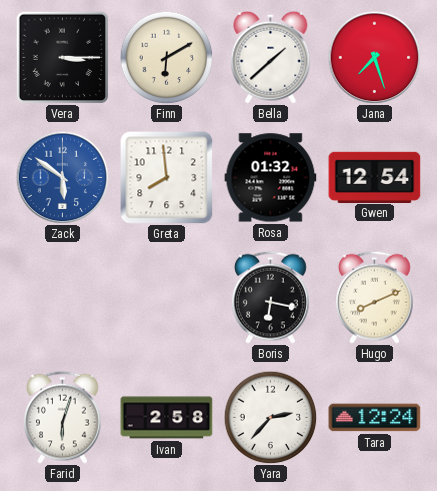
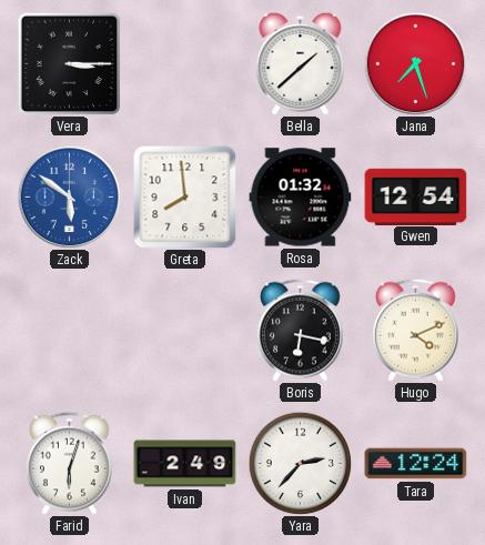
Finn: 6:10 -> none
Hugo: 8:11 -> 4:11
Ivan: 2:58 -> 2:49
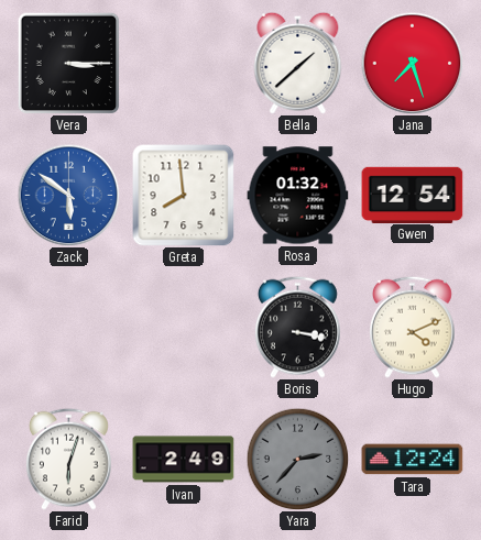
Boris: 6:17 -> 3:17
Yara dial: white -> grey
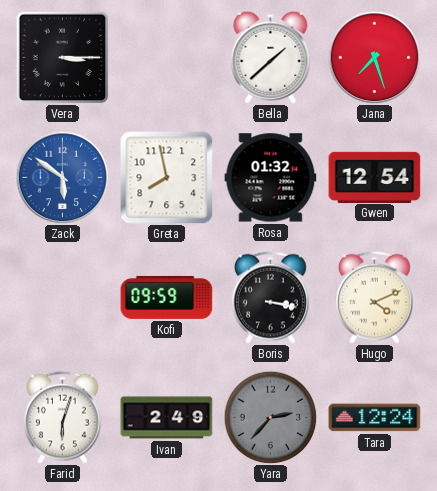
Greta: 7:59 -> 7:58
Kofi: none -> 09:59
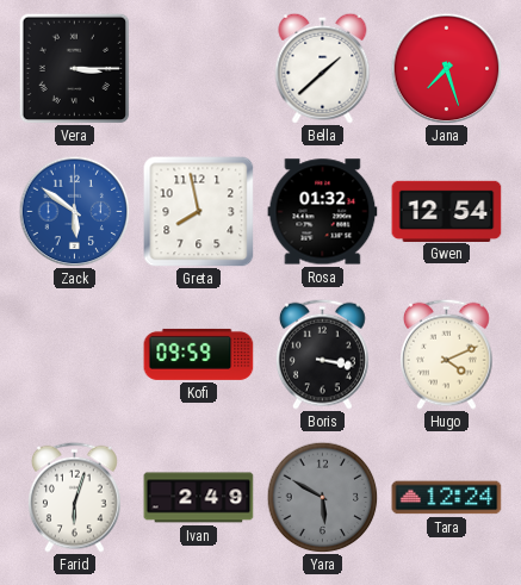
Yara: 2:37 -> 5:50
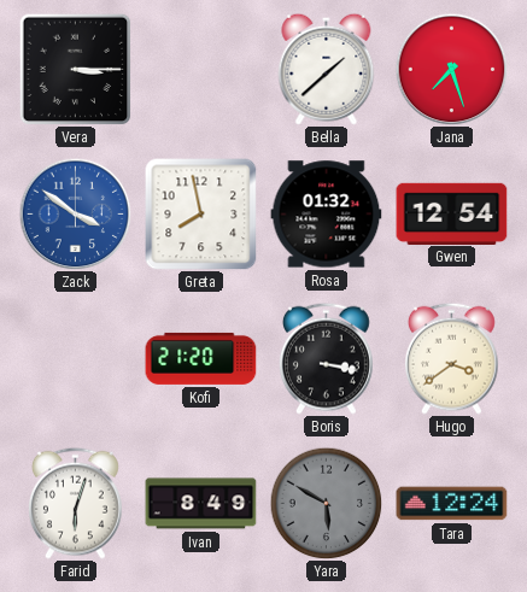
Zack: 5:51 -> 3:51
Kofi: 09:59 -> 21:20
Hugo: 4:11 -> 3:39
Ivan: 2:49 -> 8:49
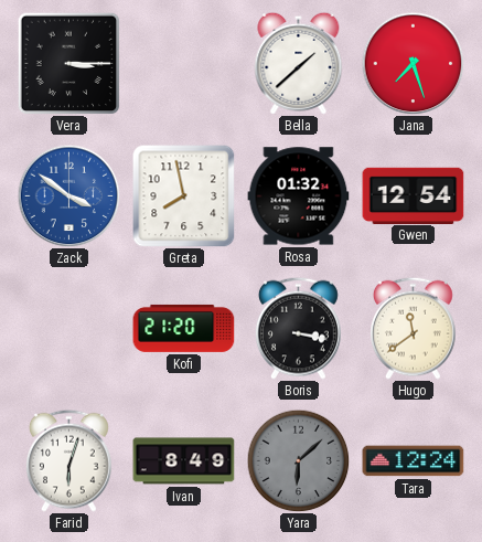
Hugo: 3:39 -> 11:39
Yara: 5:50 -> 6:08
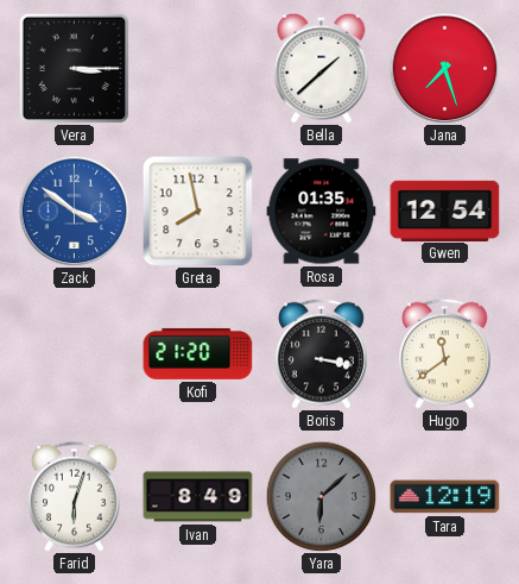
Rosa: 01:32 -> 01:35
Tara: 12:24 -> 12:19
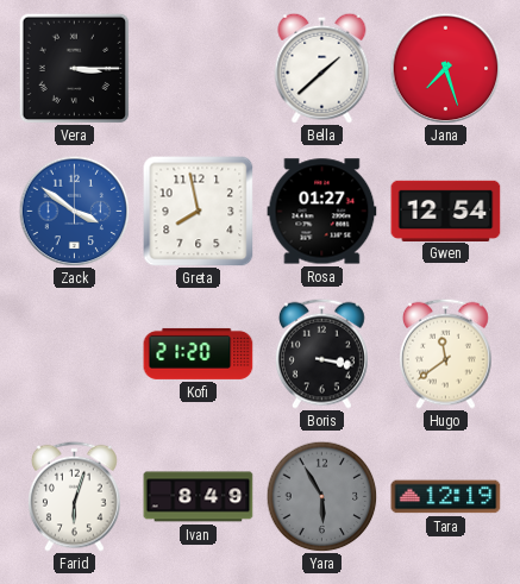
Rosa: 01:35 -> 01:27
Yara: 6:08 -> 5:55
